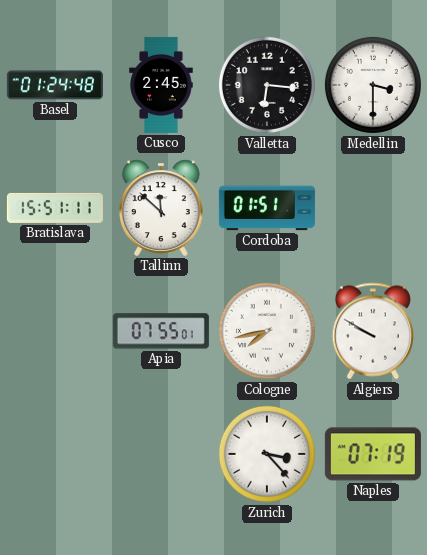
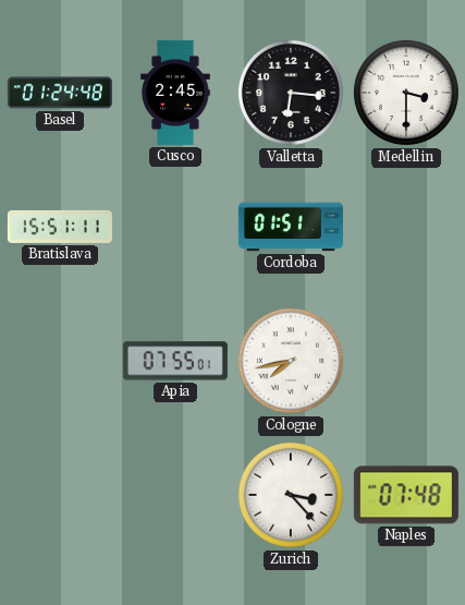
Tallinn: 11:52 -> none
Algiers: 9:50 -> none
Naples: 07:19 -> 07:48
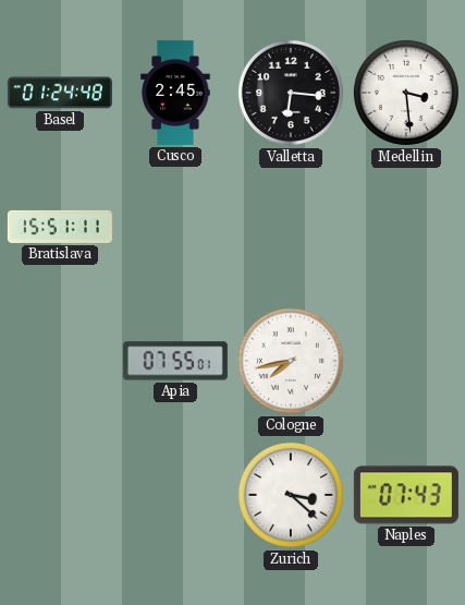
Medellin: 3:30 -> 3:29
Cordoba: 01:51 -> none
Zurich: 3:23 -> 3:22
Naples: 07:48 -> 07:43
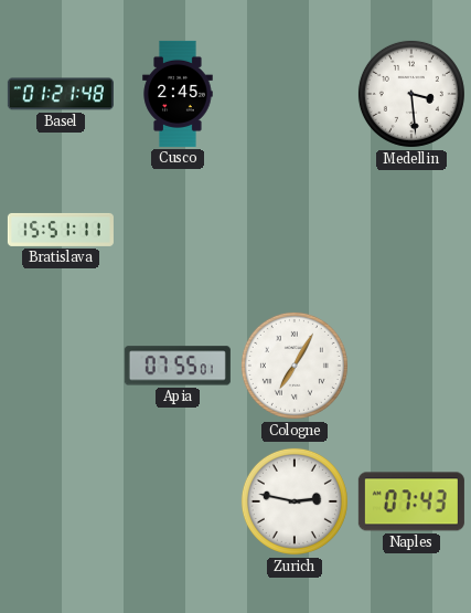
Basel: 01:24 -> 01:21
Valletta: 6:16 -> none
Cologne: 7:43 -> 7:05
Zurich: 3:22 -> 2:47
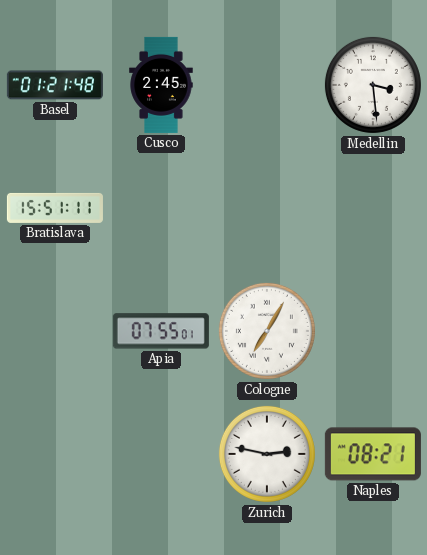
Naples: 07:43 -> 08:21
